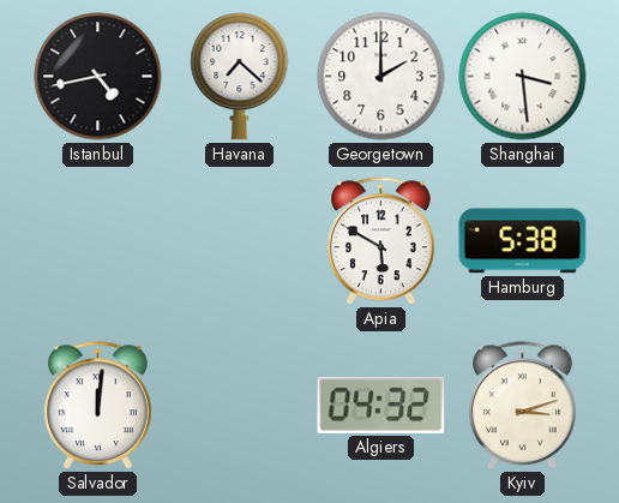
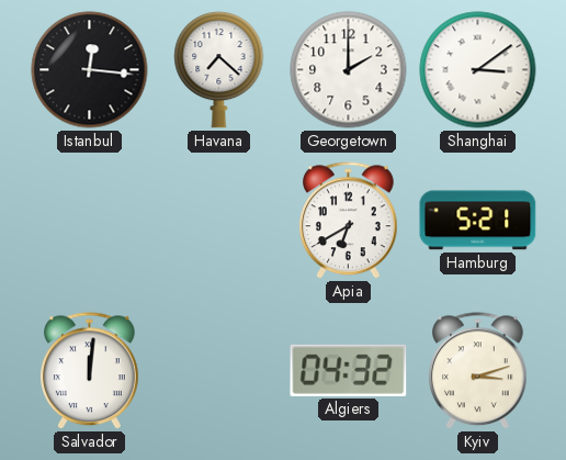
Istanbul: 4:43 -> 12:16
Shanghai: 3:29 -> 3:09
Apia: 5:50 -> 6:40
Hamburg: 5:38 -> 5:21
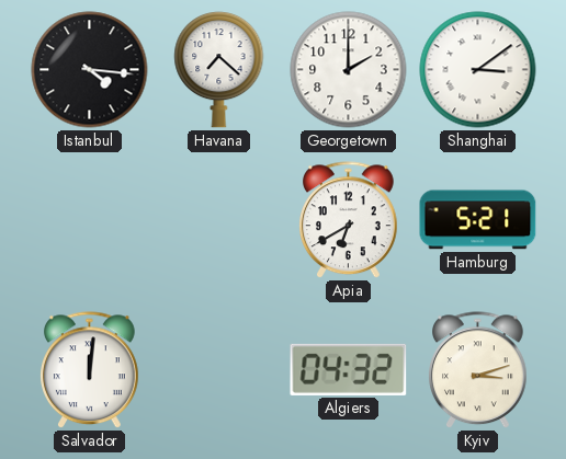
Istanbul: 12:16 -> 4:16
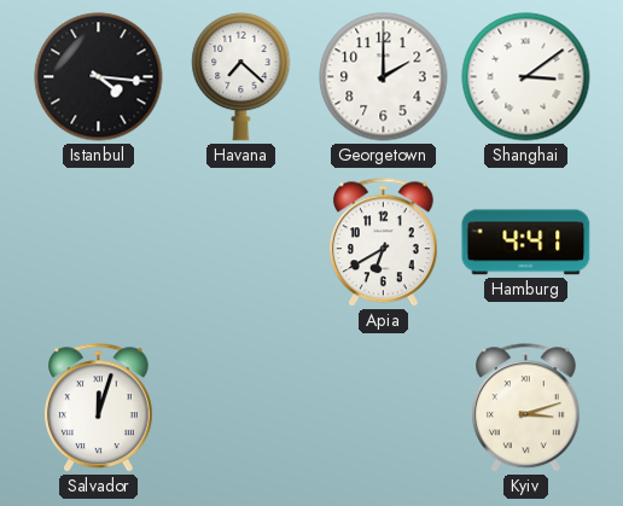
Hamburg: 5:21 -> 4:41
Salvador: 12:01 -> 12:03
Algiers: 04:32 -> none
